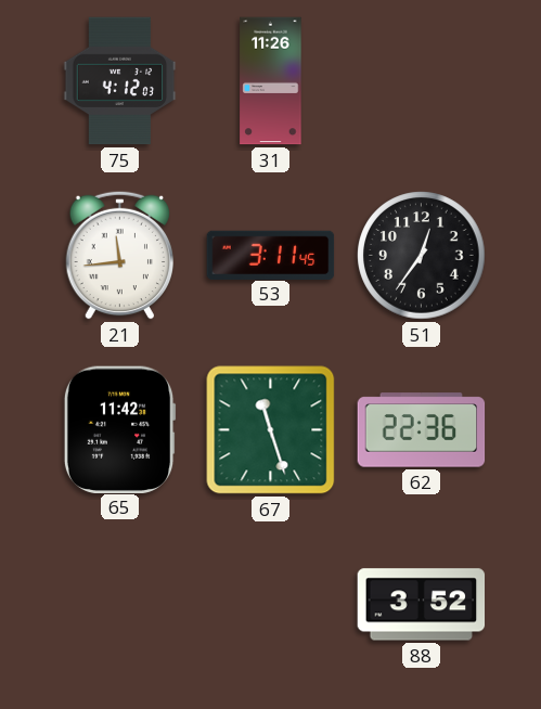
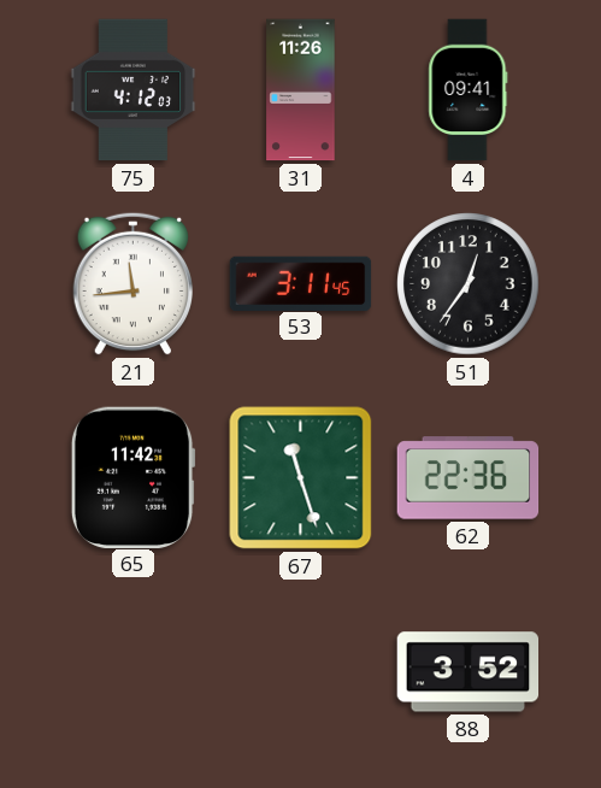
4: none -> 09:41
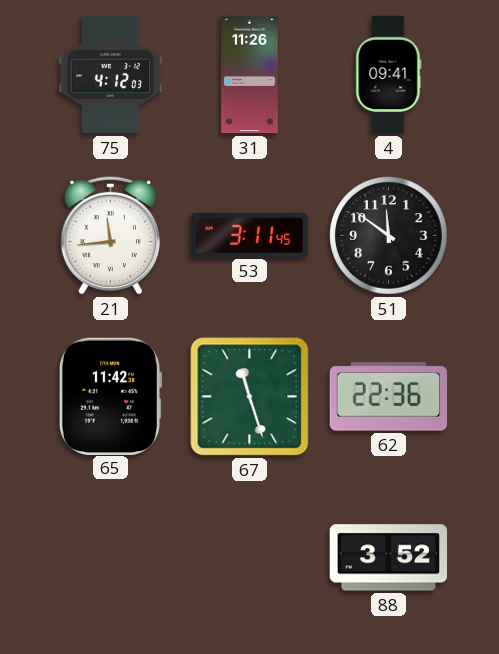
51: 12:36 -> 11:51
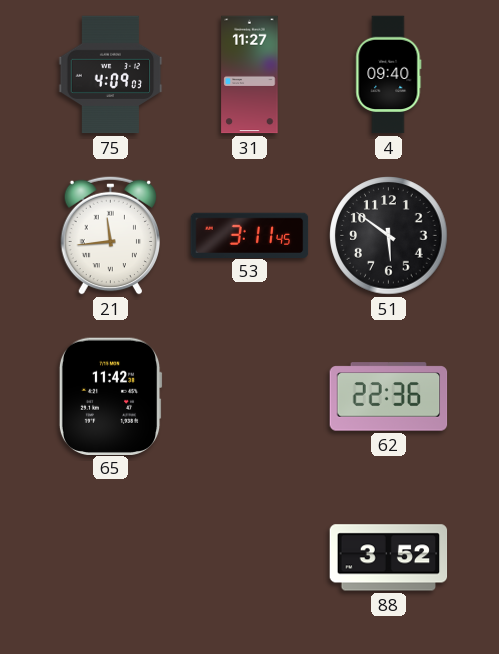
75: 4:12 -> 4:09
31: 11:26 -> 11:27
4: 09:41 -> 09:40
51: 11:51 -> 5:51
67: 11:27 -> none
